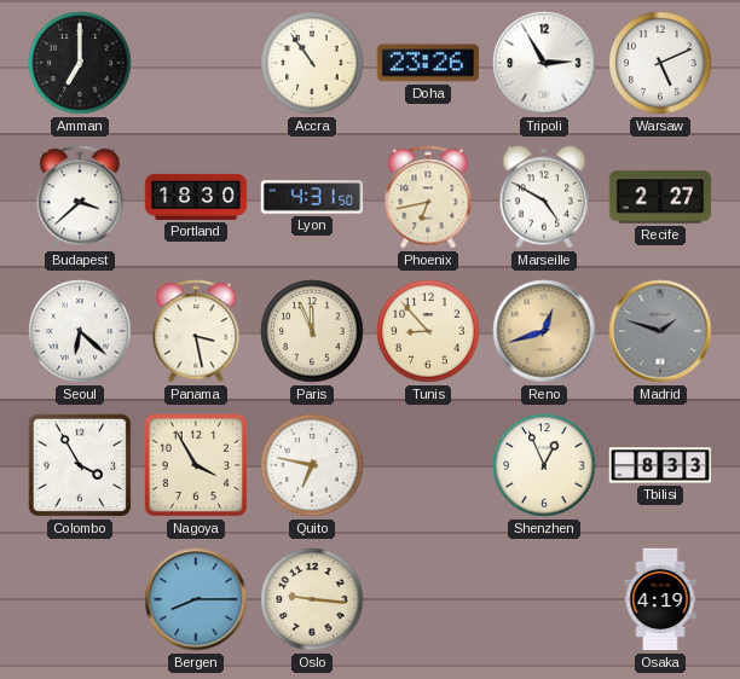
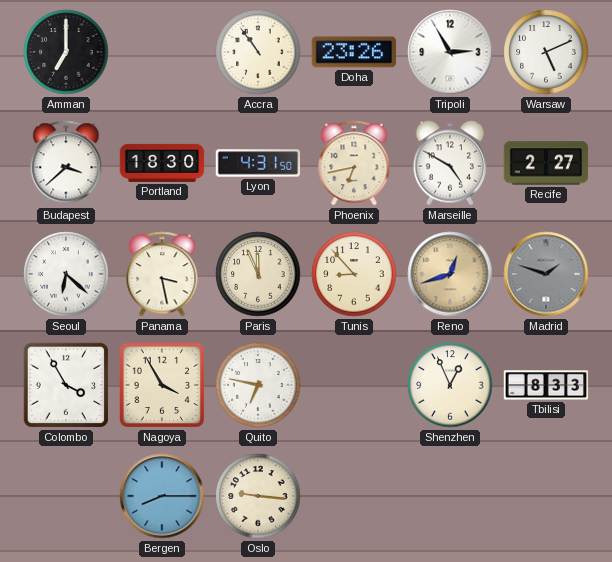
Osaka: 4:19 -> none
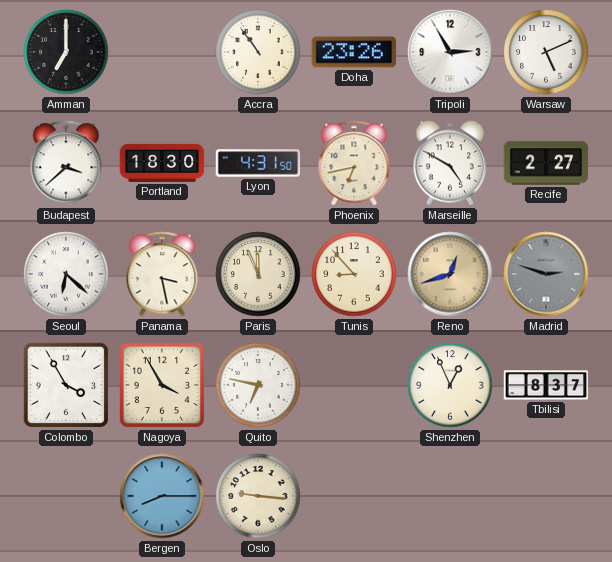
Madrid: 1:48 -> 2:48
Tbilisi: 8:33 -> 8:37
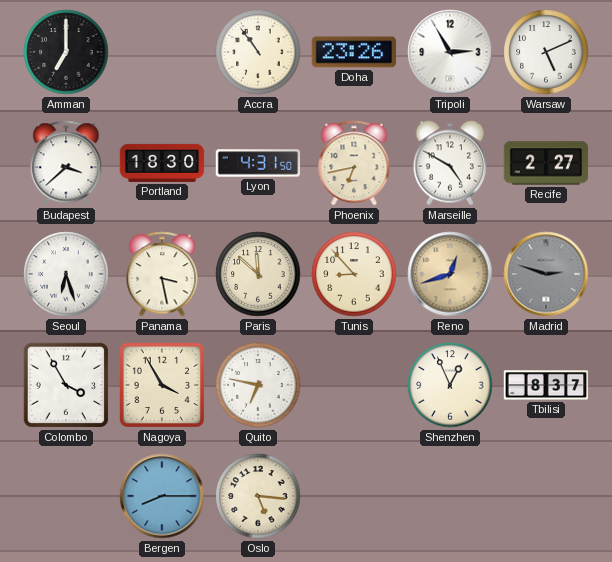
Seoul: 6:22 -> 6:27
Paris: 11:56 -> 11:52
Oslo: 9:16 -> 5:16
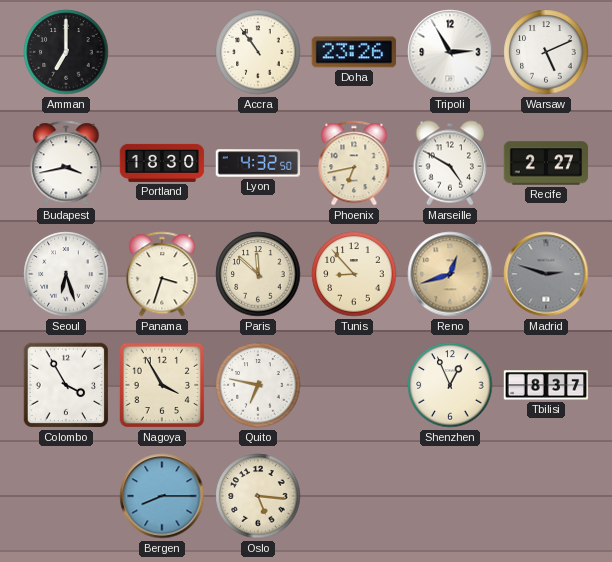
Budapest: 3:38 -> 3:43
Lyon: 4:31 -> 4:32
Panama: 3:28 -> 3:33
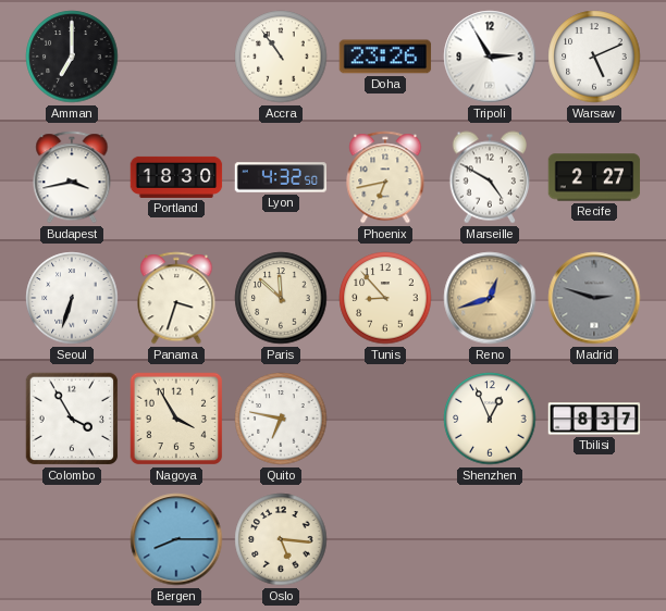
Seoul: 6:27 -> 6:33
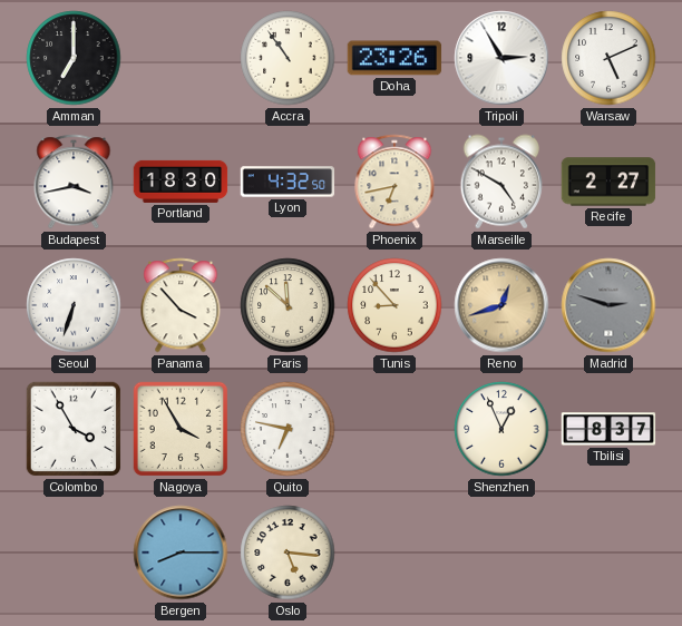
Panama: 3:33 -> 3:53
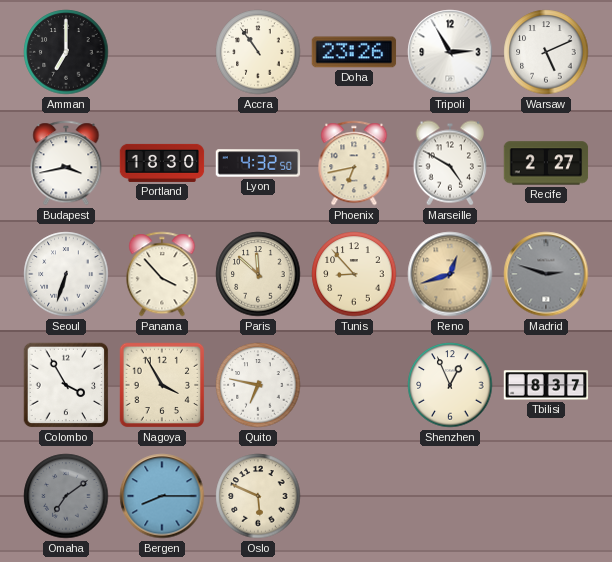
Omaha: none -> 7:09
Oslo: 5:16 -> 5:49
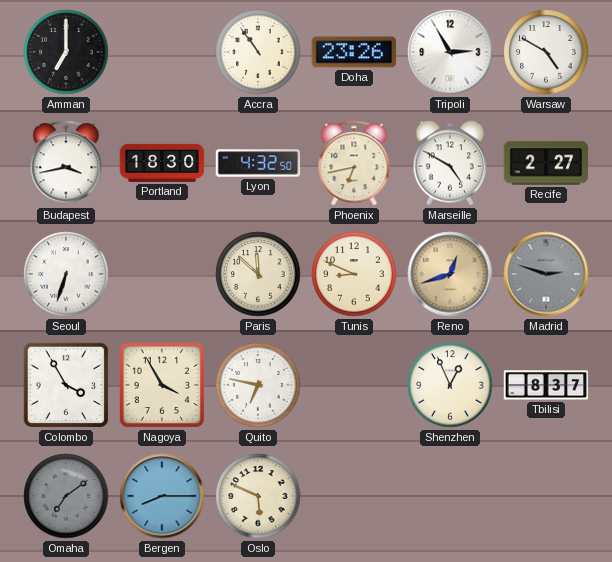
Warsaw: 5:11 -> 4:50
Panama: 3:53 -> none
Tunis: 8:53 -> 8:49
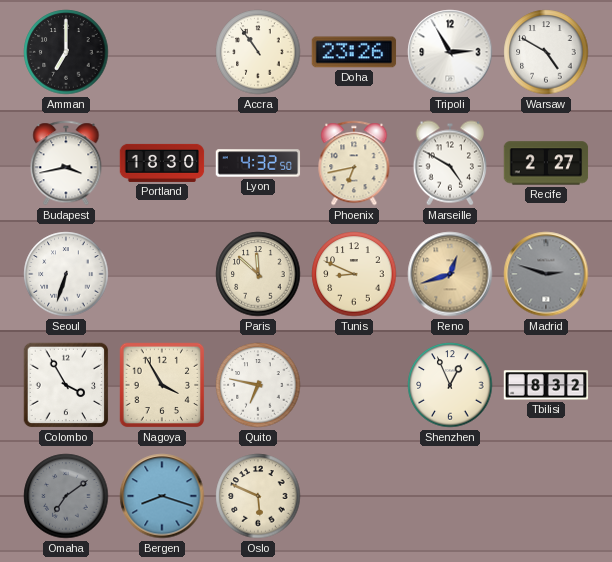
Tbilisi: 8:37 -> 8:32
Bergen: 8:15 -> 8:18
